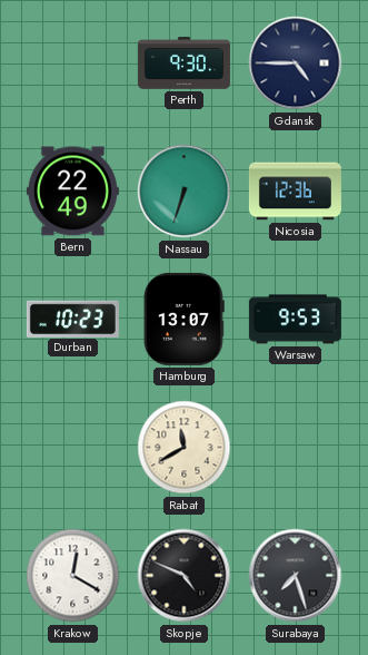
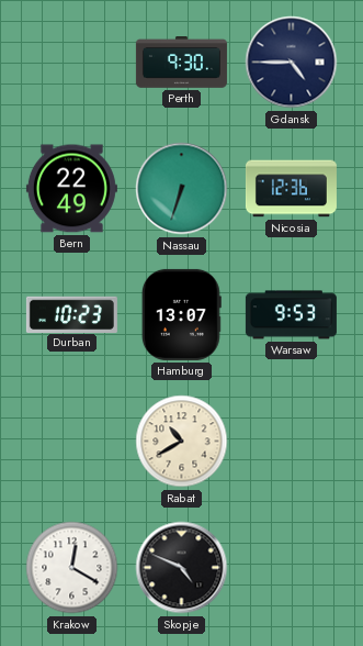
Rabat: 11:40 -> 10:40
Surabaya: 7:27 -> none
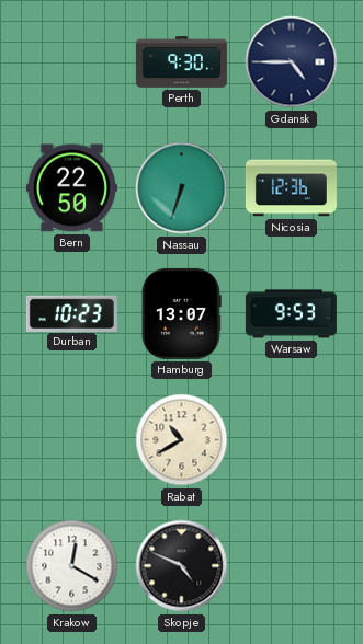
Bern: 22:49 -> 22:50
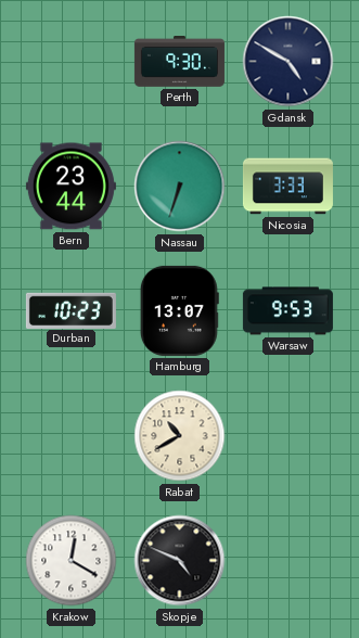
Gdansk: 4:45 -> 4:50
Bern: 22:50 -> 23:44
Nicosia: 12:36 -> 3:33
